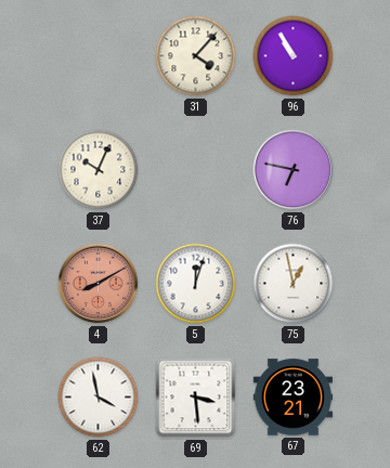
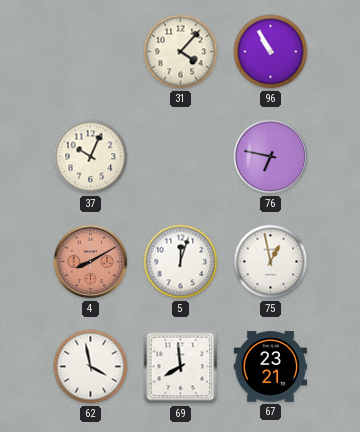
69: 3:29 -> 7:59
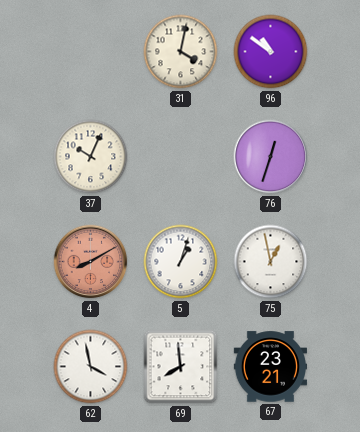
31: 4:07 -> 4:02
96: 10:55 -> 10:51
76: 6:47 -> 12:33
5: 12:03 -> 1:03
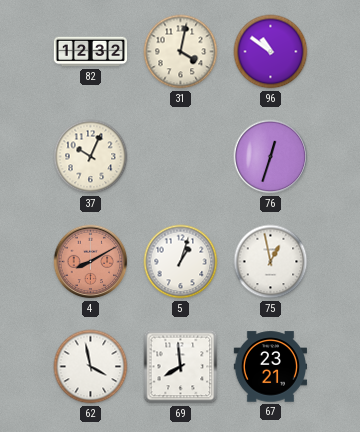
82: none -> 12:32
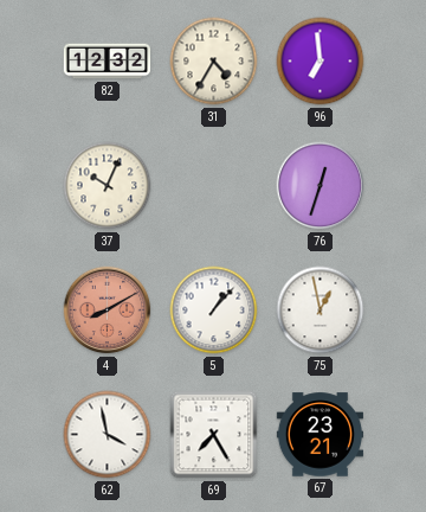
31: 4:02 -> 4:35
96: 10:51 -> 6:59
5: 1:03 -> 1:07
69: 7:59 -> 7:25
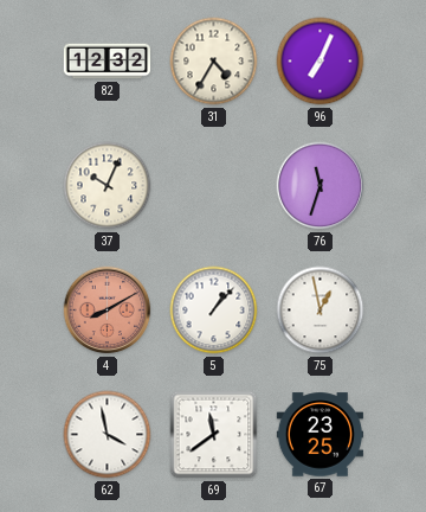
96: 6:59 -> 7:04
76: 12:33 -> 11:33
69: 7:25 -> 11:39
67: 23:21 -> 23:25
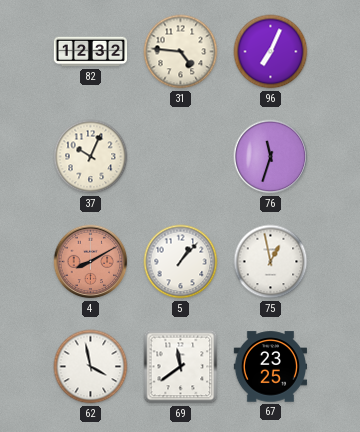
31: 4:35 -> 4:46
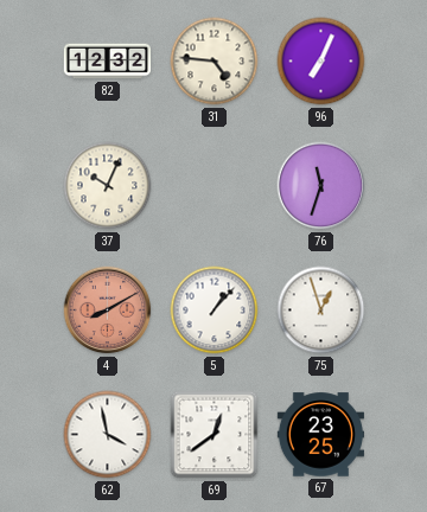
75: 12:58 -> 12:57
69: 11:39 -> 12:39
